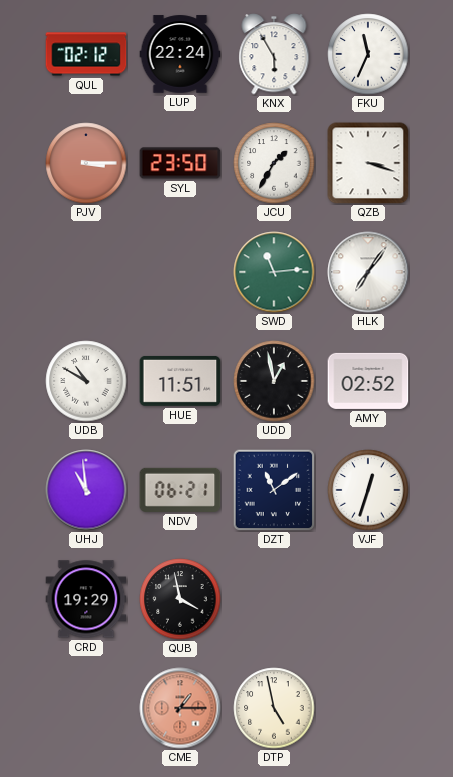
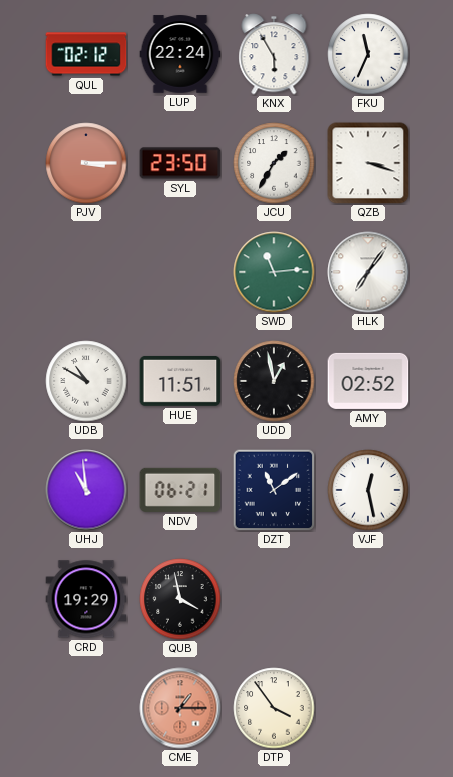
VJF: 12:33 -> 12:28
DTP: 4:58 -> 3:54
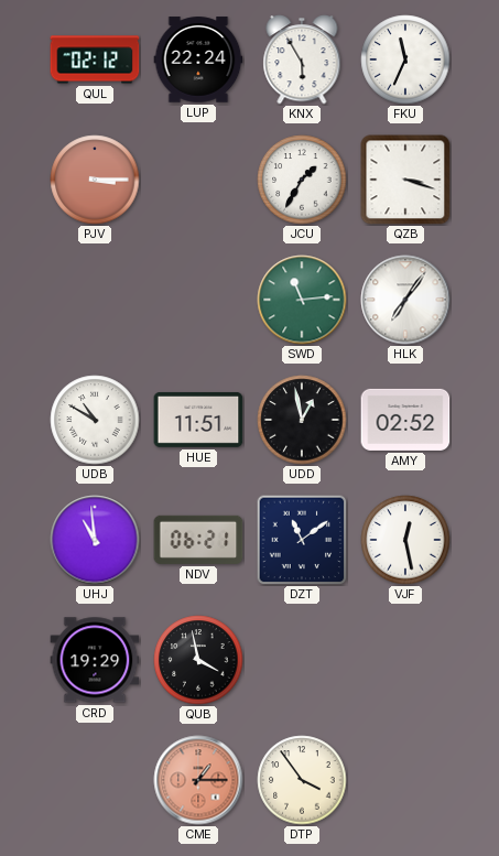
SYL: 23:50 -> none
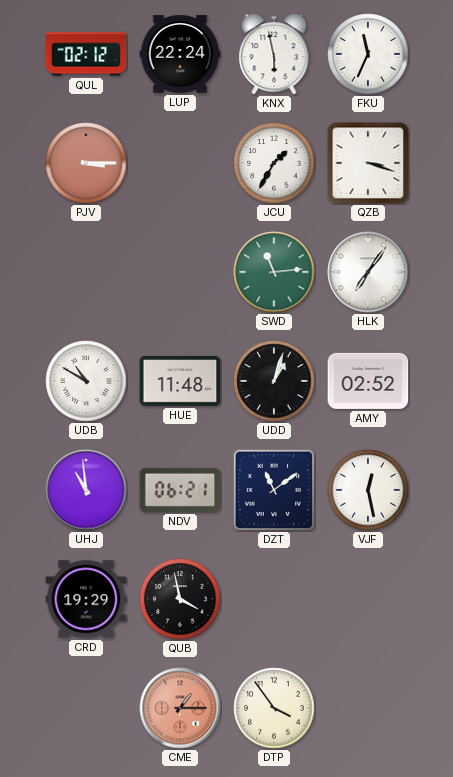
KNX: 5:55 -> 5:58
HUE: 11:51 -> 11:48
UDD: 12:58 -> 1:03
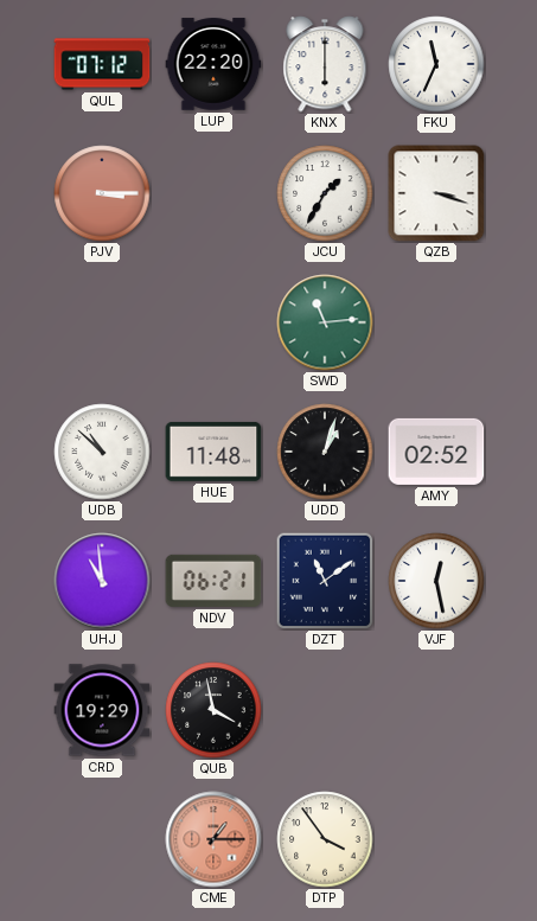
QUL: 02:12 -> 07:12
LUP: 22:24 -> 22:20
KNX: 5:58 -> 6:00
HLK: 7:06 -> none
UDB: 10:50 -> 10:52
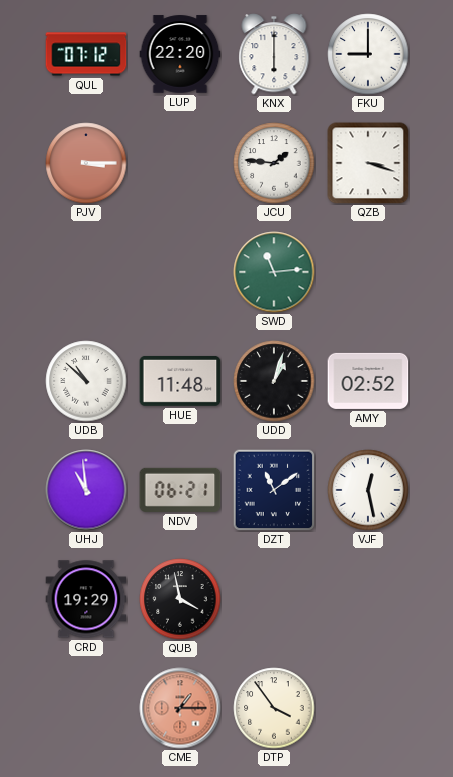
FKU: 11:34 -> 9:00
JCU: 1:35 -> 1:46
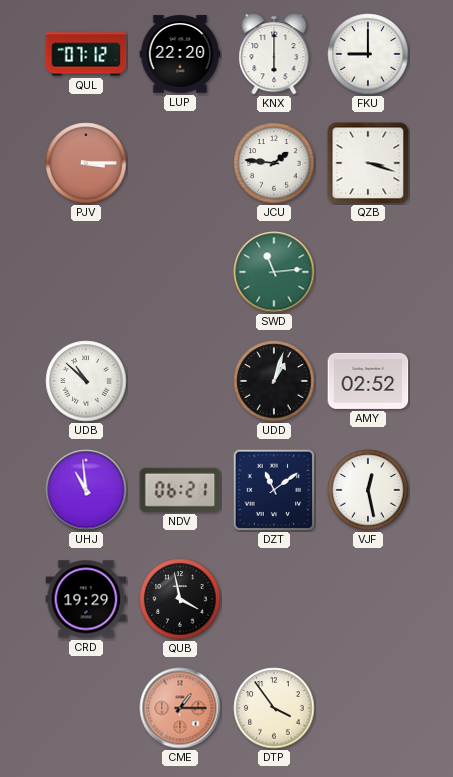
HUE: 11:48 -> none
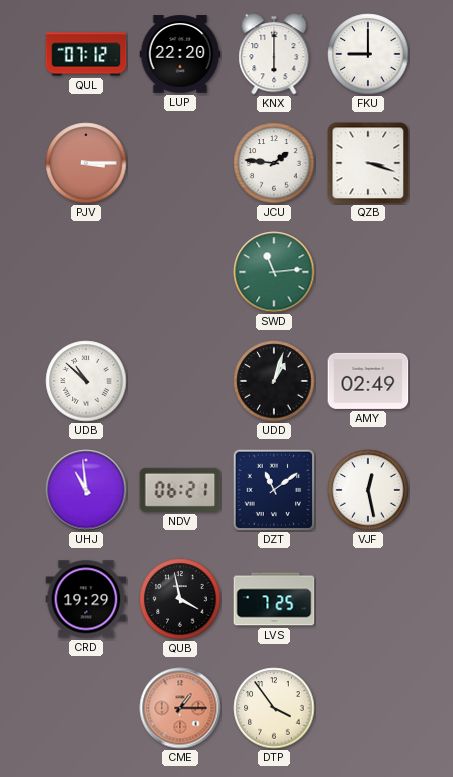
AMY: 02:52 -> 02:49
LVS: none -> 7:25
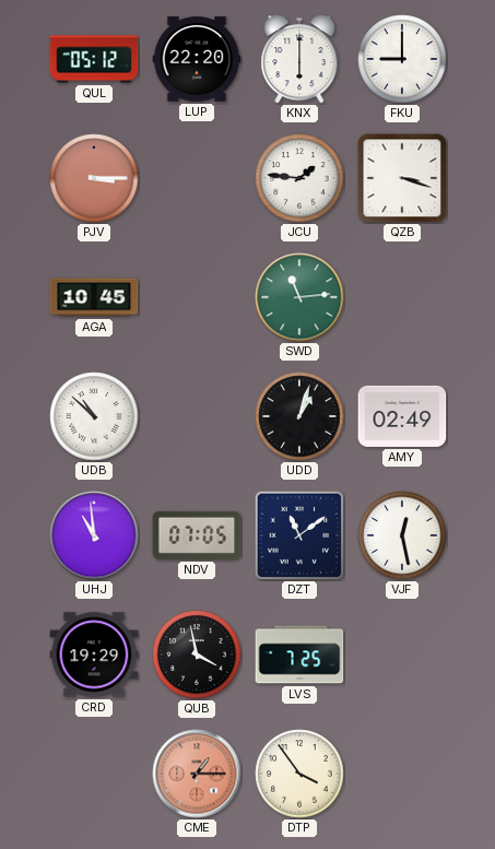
QUL: 07:12 -> 05:12
AGA: none -> 10:45
NDV: 06:21 -> 07:05
